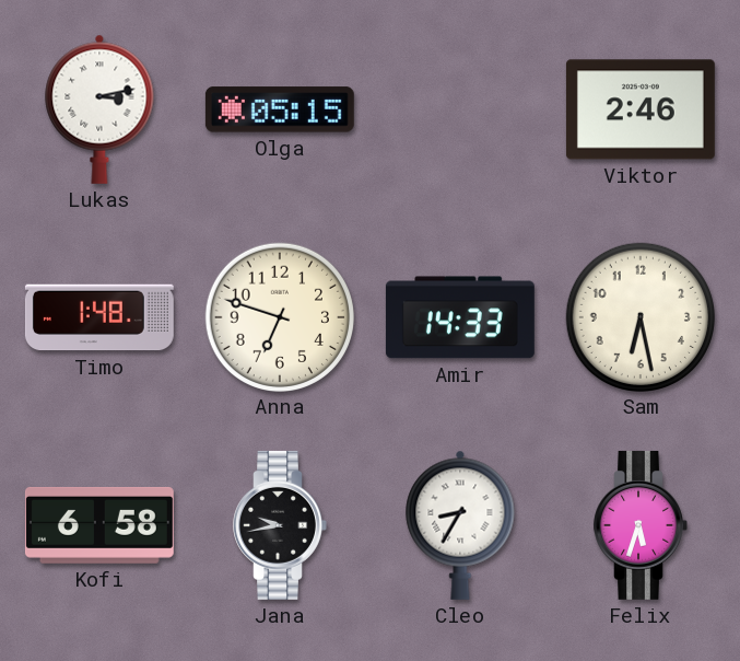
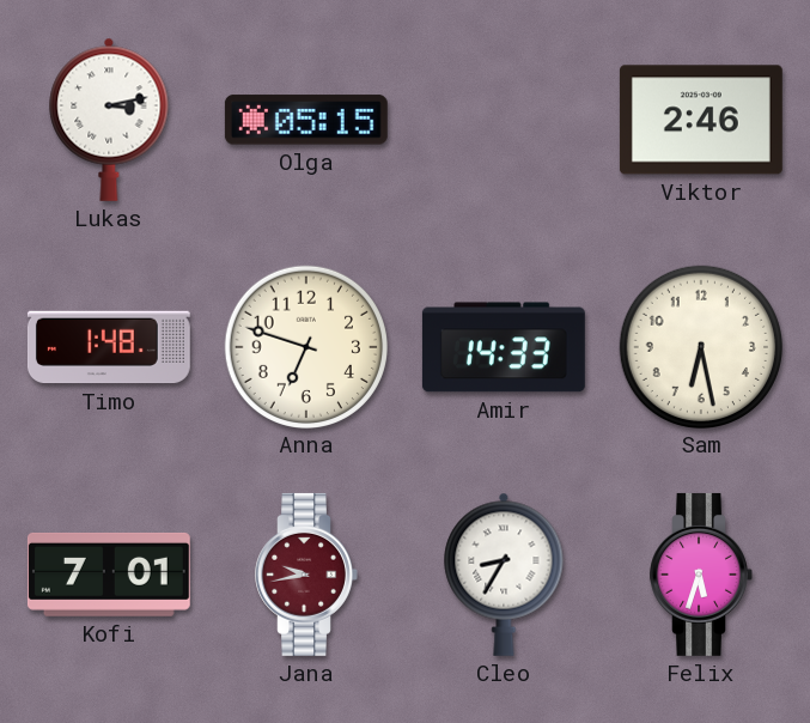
Kofi: 6:58 -> 7:01
Jana dial: black -> burgundy
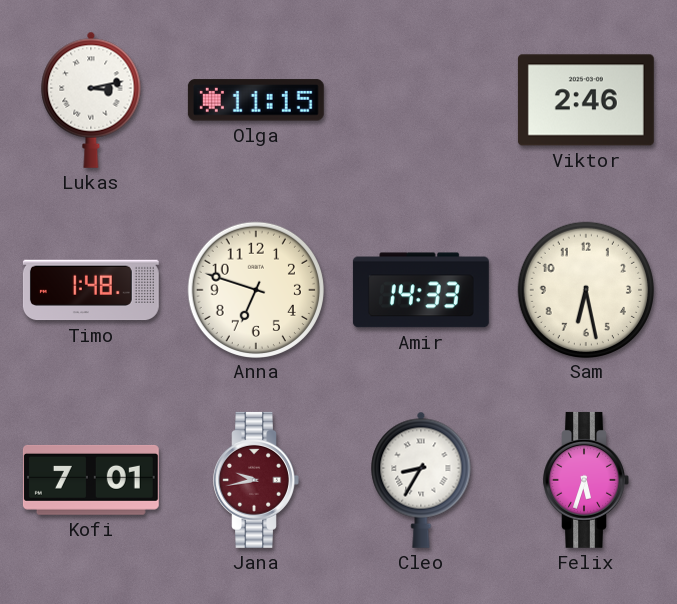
Olga: 05:15 -> 11:15
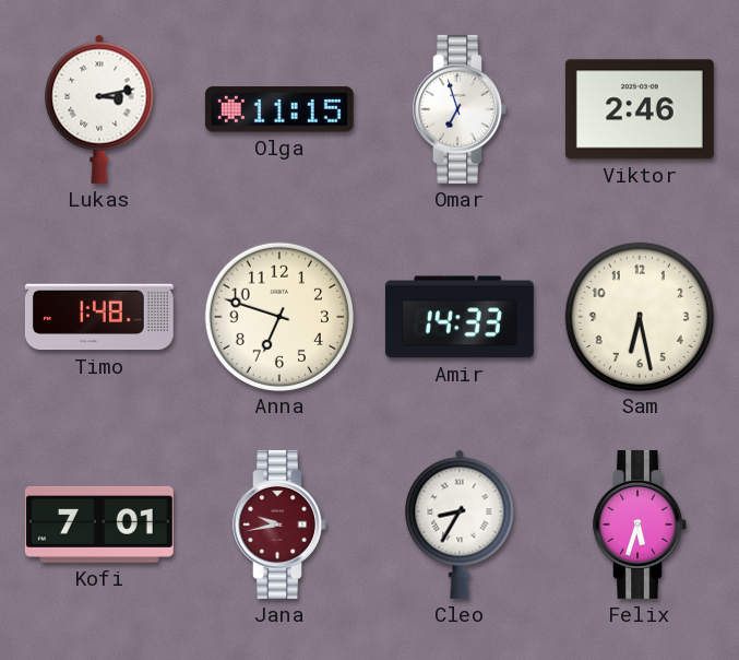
Omar: none -> 6:57
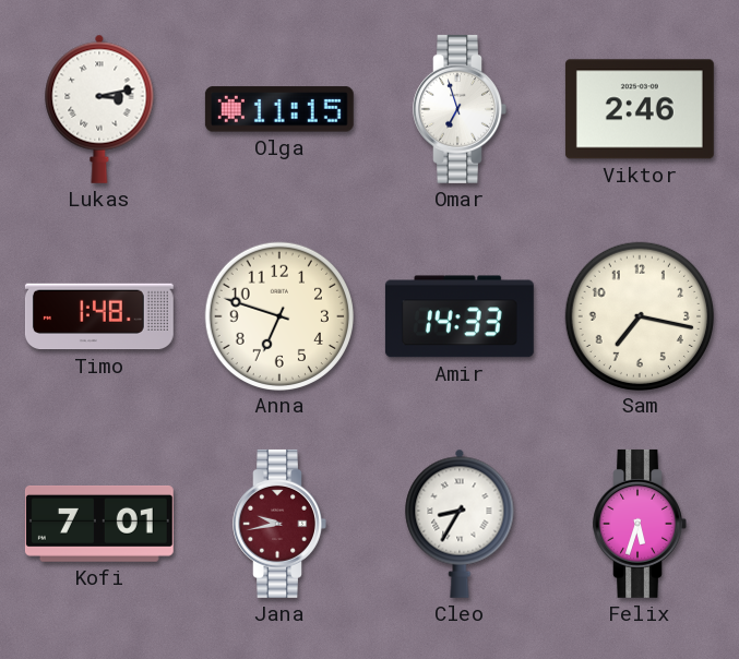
Sam: 6:28 -> 7:17
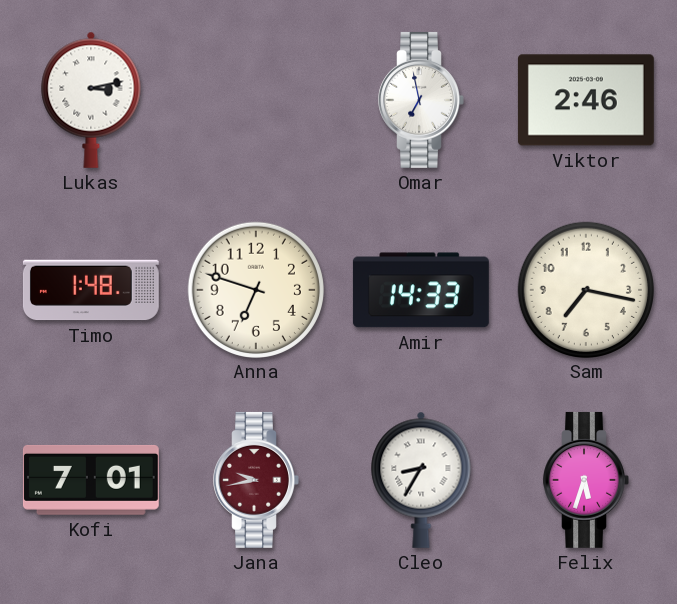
Olga: 11:15 -> none
Omar: 6:57 -> 6:58
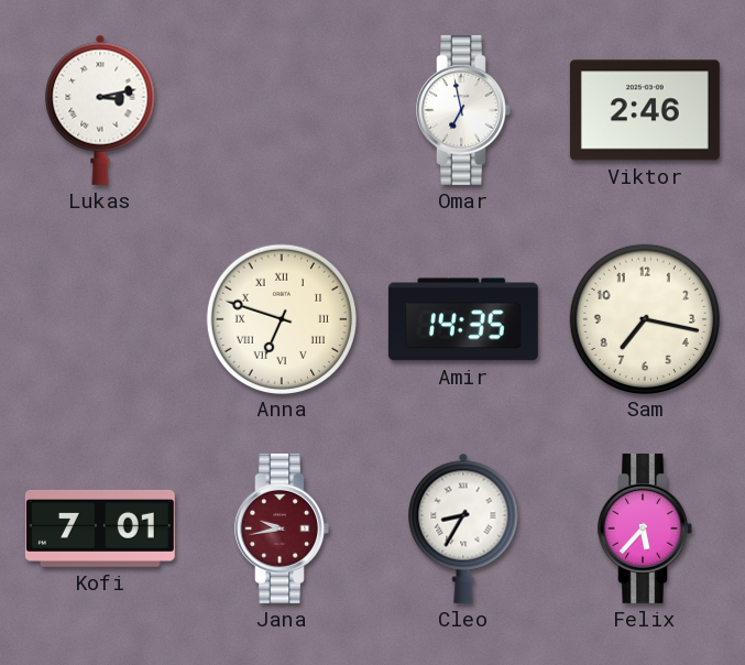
Timo: 1:48 -> none
Anna numerals: Arabic -> Roman
Amir: 14:33 -> 14:35
Felix: 5:33 -> 5:37
